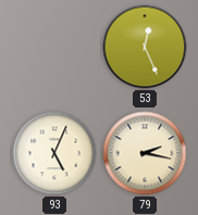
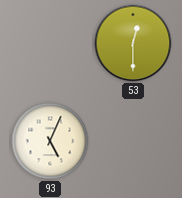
53: 12:26 -> 12:30
79: 2:17 -> none
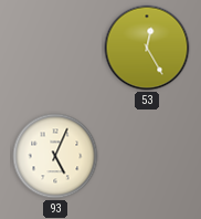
53: 12:30 -> 12:25
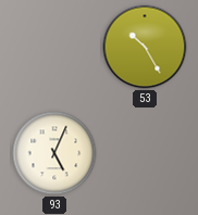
53: 12:25 -> 10:25
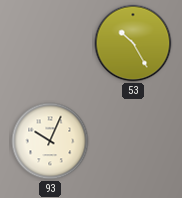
93: 5:04 -> 10:04
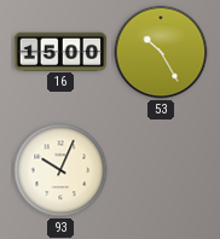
16: none -> 15:00
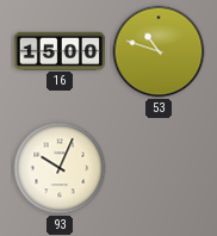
53: 10:25 -> 10:48
